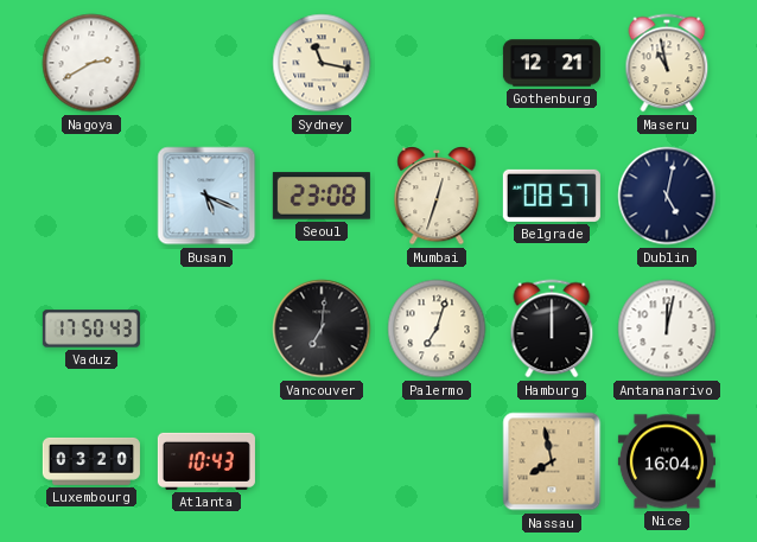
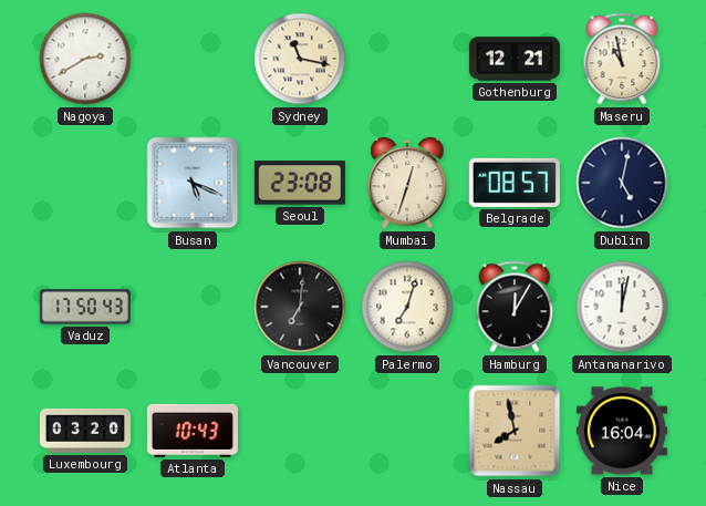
Hamburg: 12:00 -> 12:05
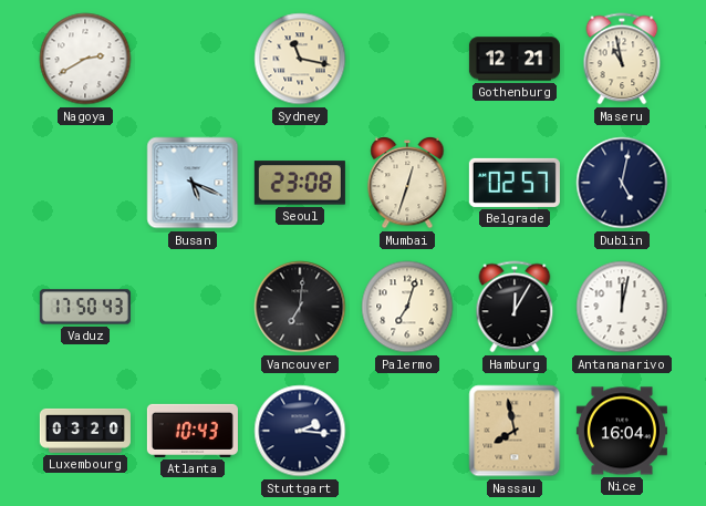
Belgrade: 08:57 -> 02:57
Stuttgart: none -> 2:16
